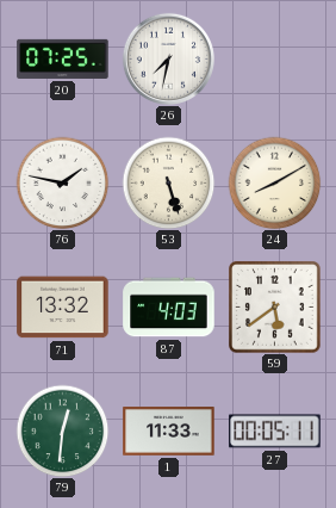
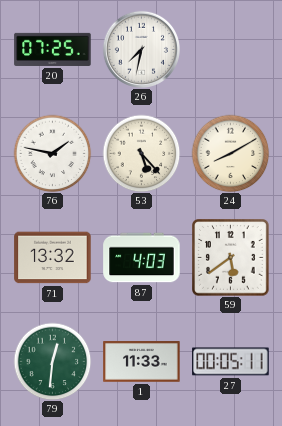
53: 5:27 -> 5:23
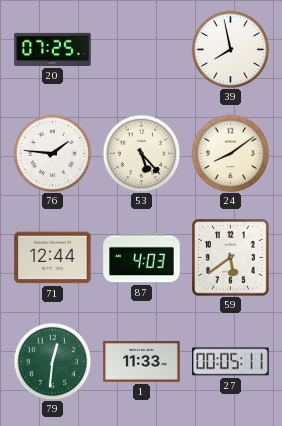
26: 7:32 -> none
39: none -> 7:58
76: 1:47 -> 1:46
24: 8:10 -> 8:09
71: 13:32 -> 12:44
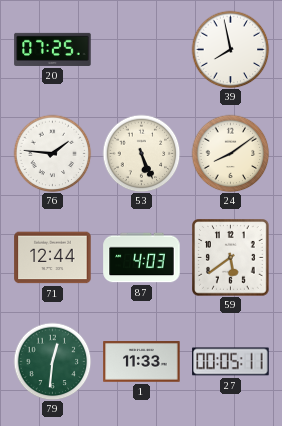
53: 5:23 -> 5:26
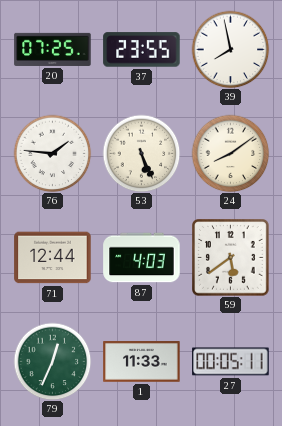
37: none -> 23:55
79: 12:31 -> 12:34
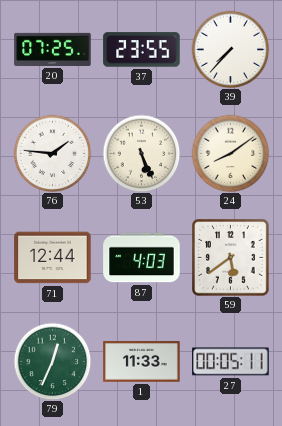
39: 7:58 -> 7:37
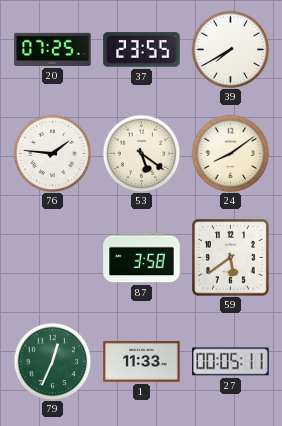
39: 7:37 -> 7:40
53: 5:26 -> 5:21
71: 12:44 -> none
87: 4:03 -> 3:58
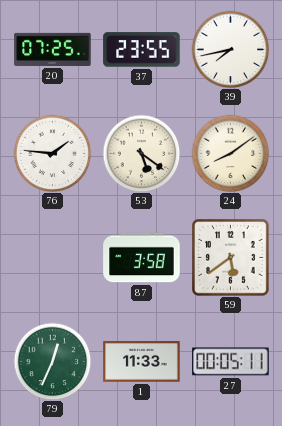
39: 7:40 -> 7:43
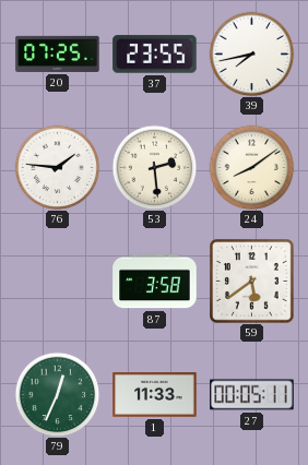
53: 5:21 -> 2:29
